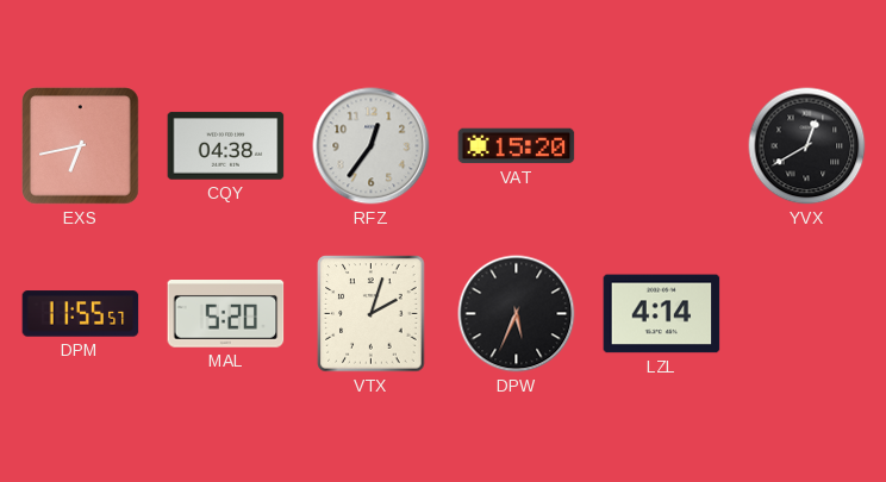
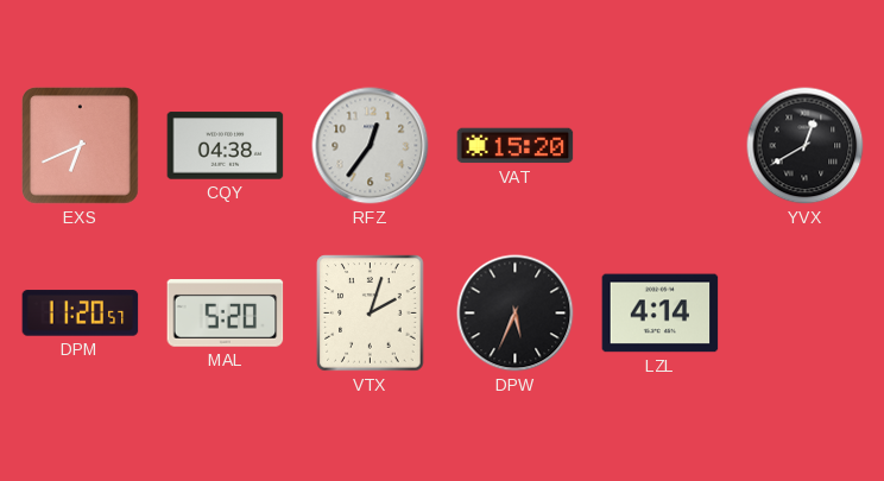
EXS: 6:43 -> 6:41
DPM: 11:55 -> 11:20
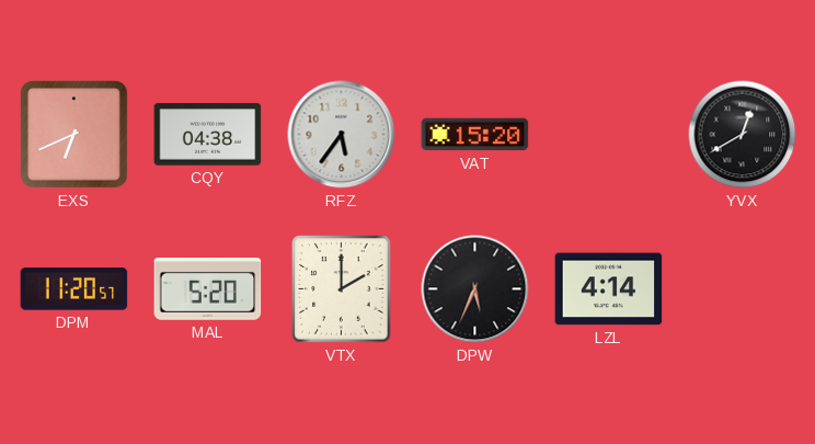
RFZ: 12:36 -> 5:36
VTX: 2:03 -> 2:00
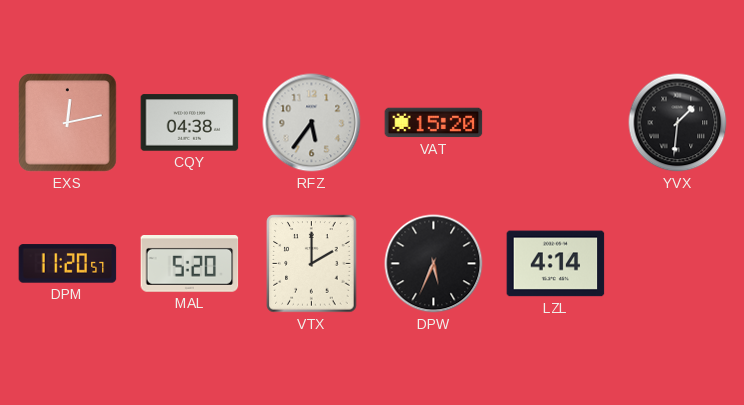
EXS: 6:41 -> 12:13
YVX: 12:40 -> 1:31
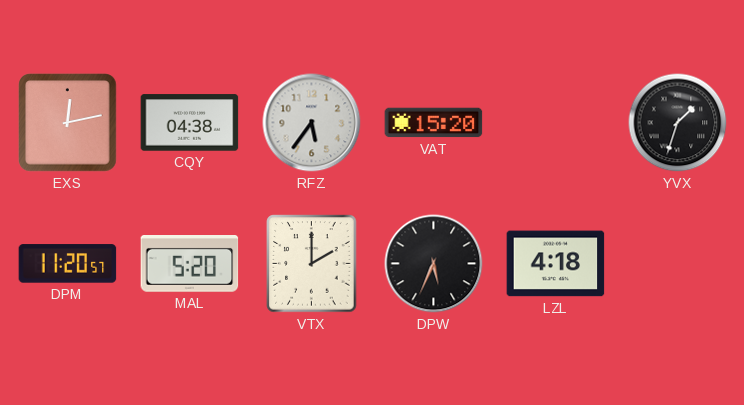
YVX: 1:31 -> 1:33
LZL: 4:14 -> 4:18
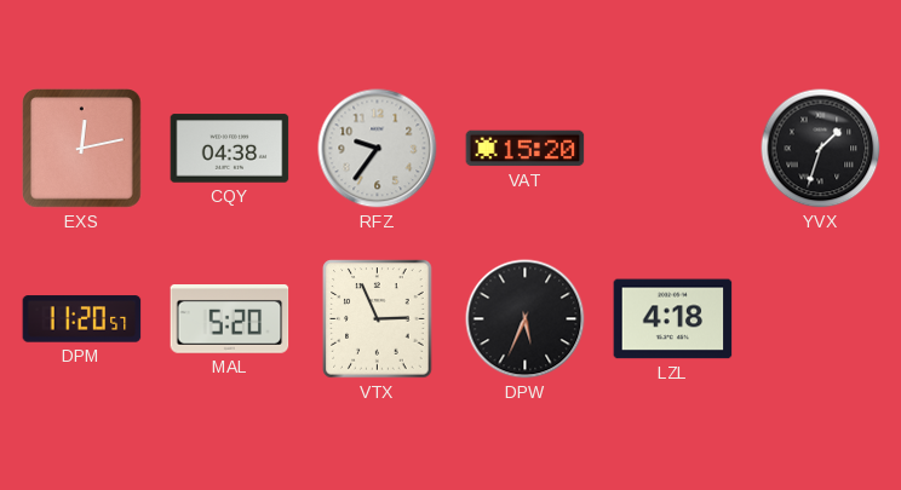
RFZ: 5:36 -> 9:36
VTX: 2:00 -> 2:56
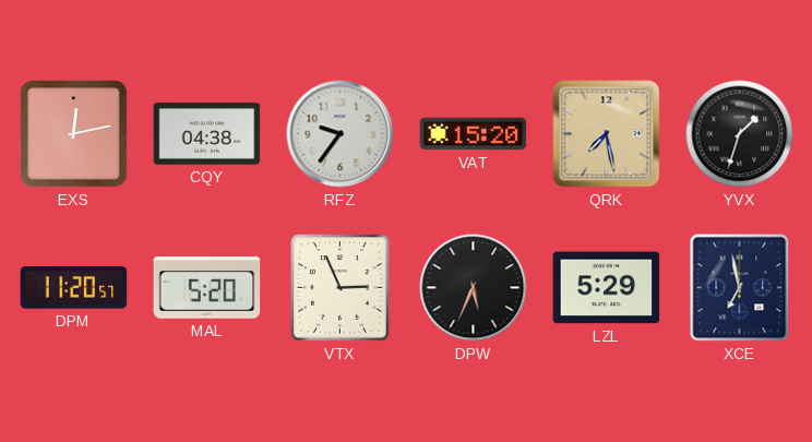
QRK: none -> 7:28
LZL: 4:18 -> 5:29
XCE: none -> 6:58
